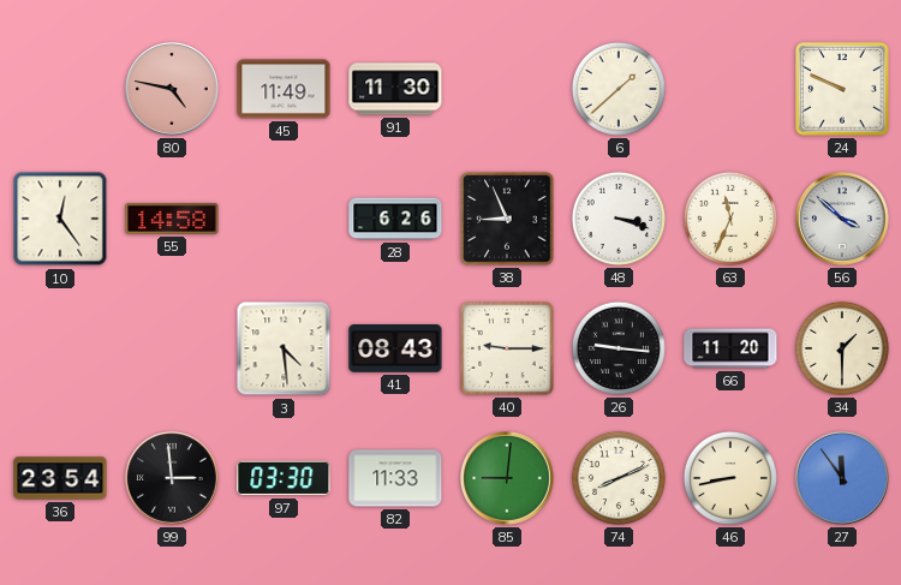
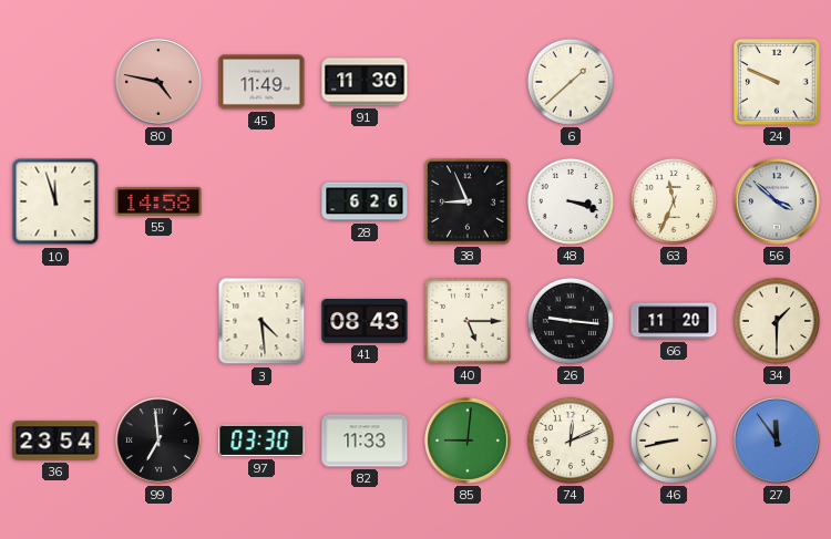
10: 12:24 -> 11:57
40: 9:15 -> 5:15
99: 2:59 -> 6:59
74: 8:11 -> 12:11
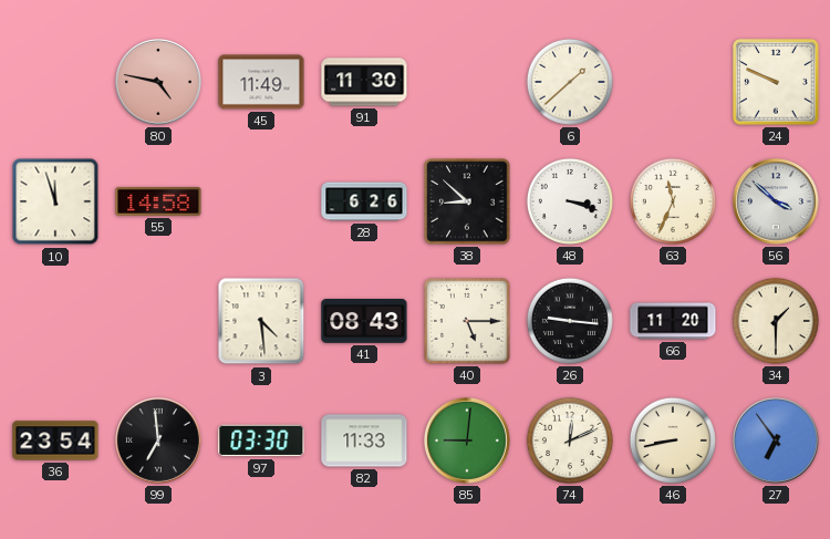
38: 8:56 -> 8:52
27: 11:54 -> 6:54
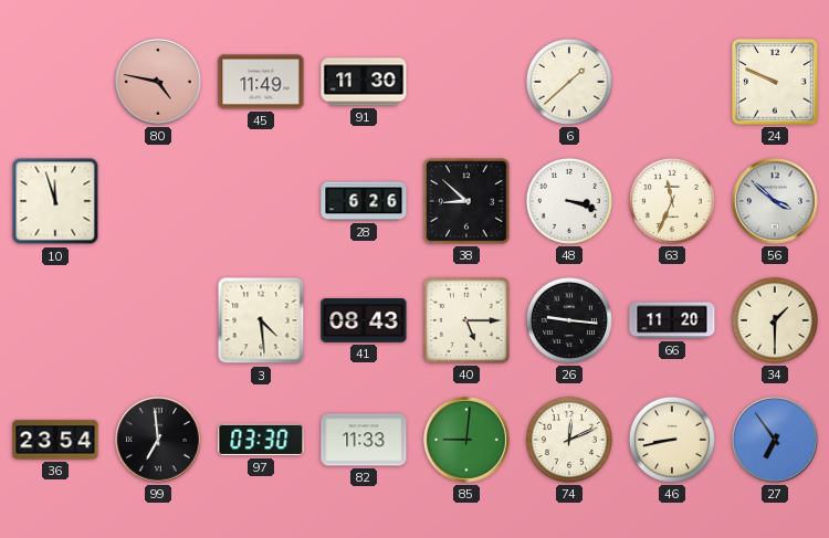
55: 14:58 -> none
